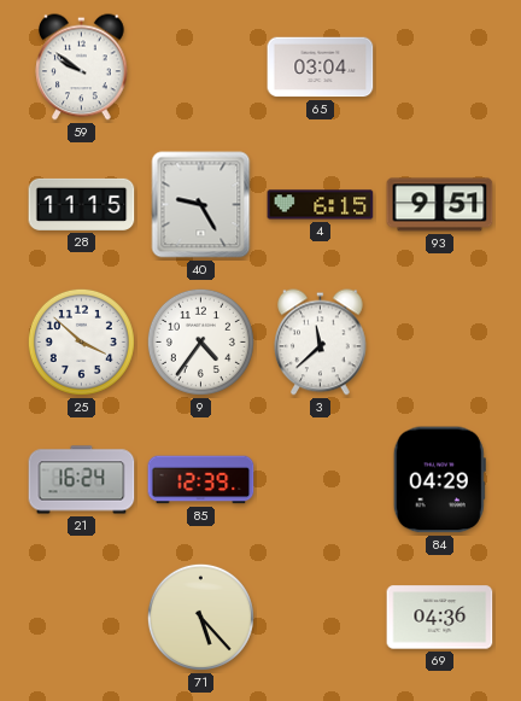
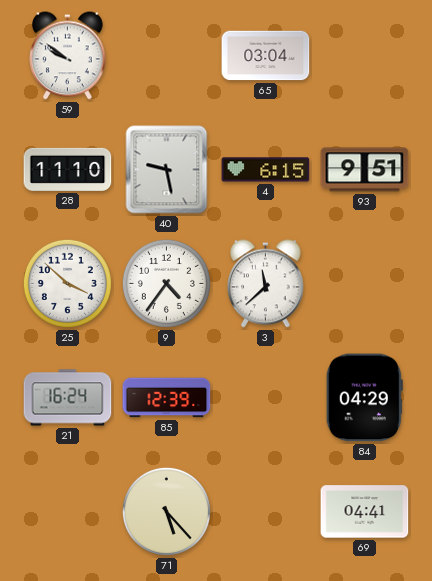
28: 11:15 -> 11:10
40: 9:25 -> 9:28
69: 04:36 -> 04:41
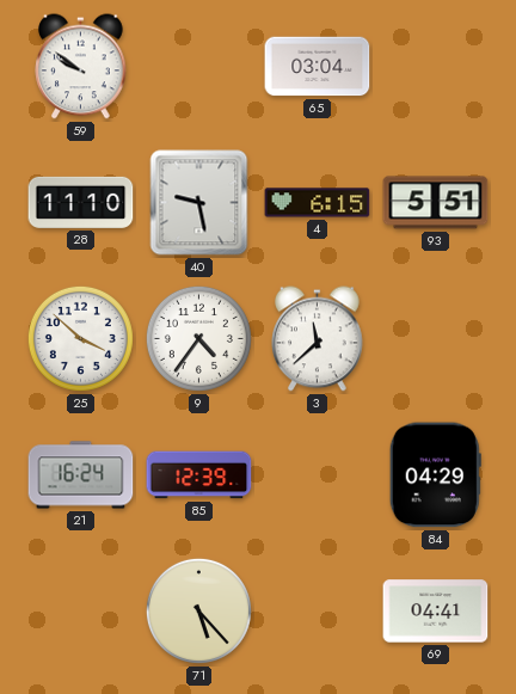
93: 9:51 -> 5:51
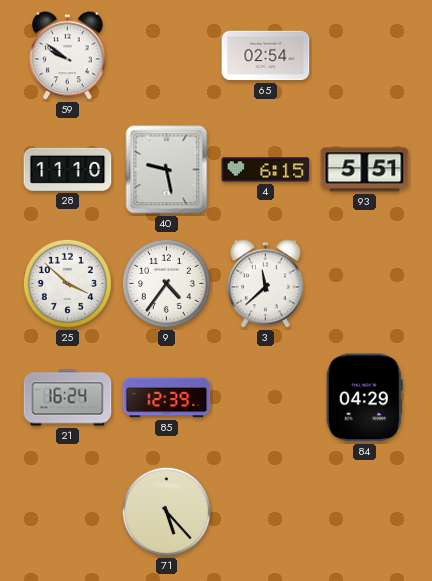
65: 03:04 -> 02:54
69: 04:41 -> none
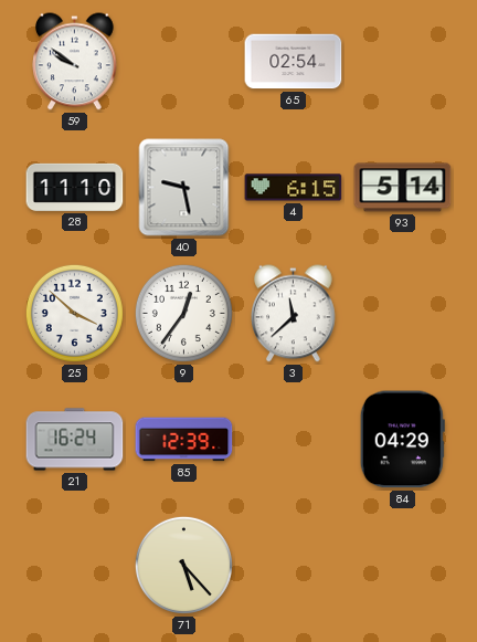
93: 5:51 -> 5:14
9: 4:36 -> 12:36
